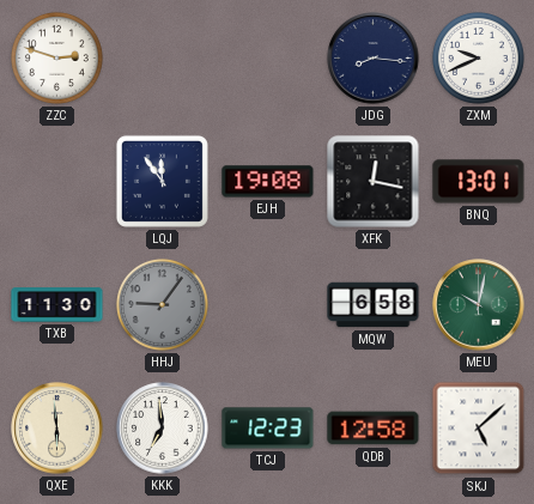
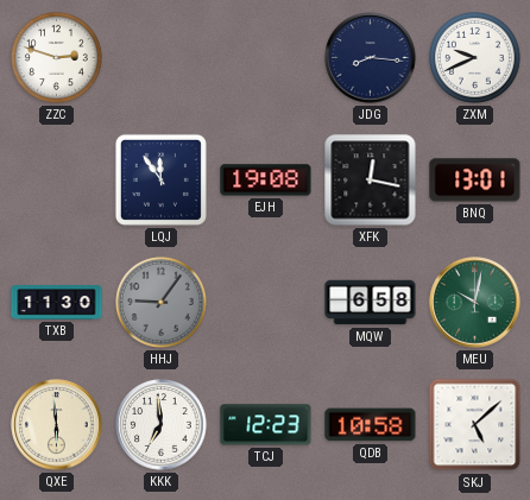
QDB: 12:58 -> 10:58
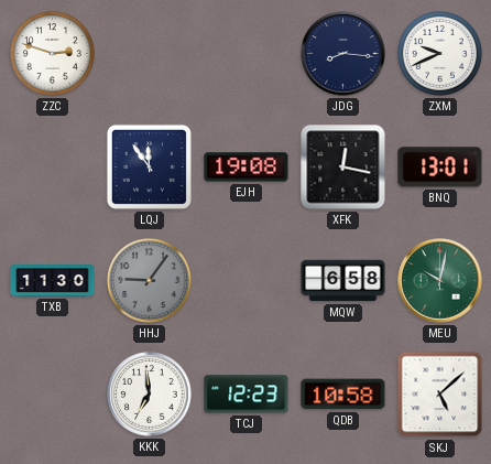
QXE: 5:59 -> none
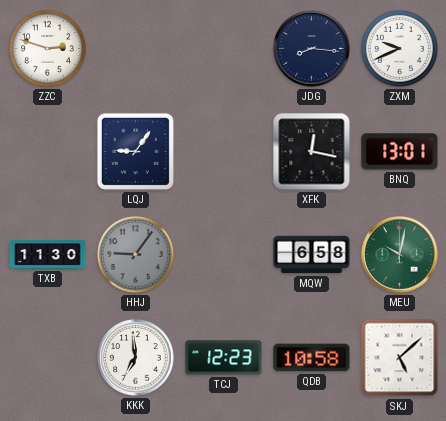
LQJ: 11:54 -> 9:06
EJH: 19:08 -> none
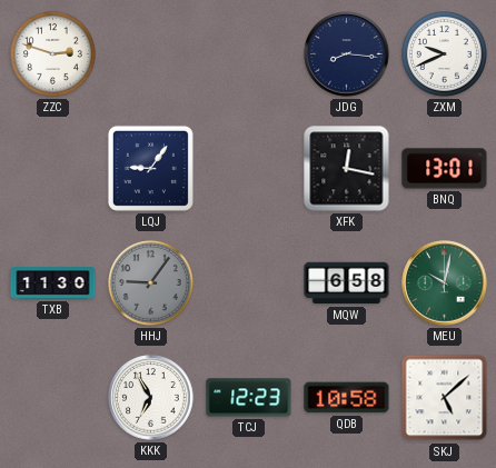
KKK: 6:59 -> 6:55
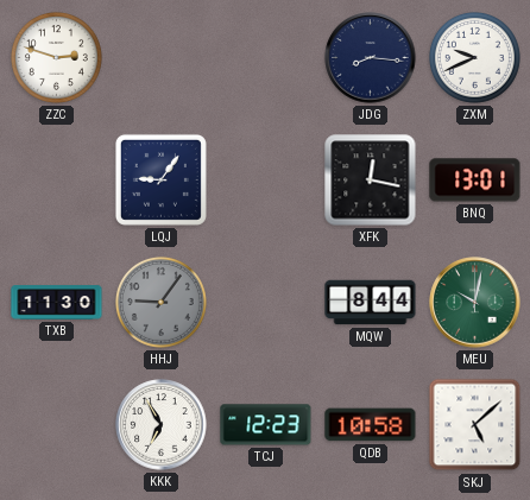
MQW: 6:58 -> 8:44
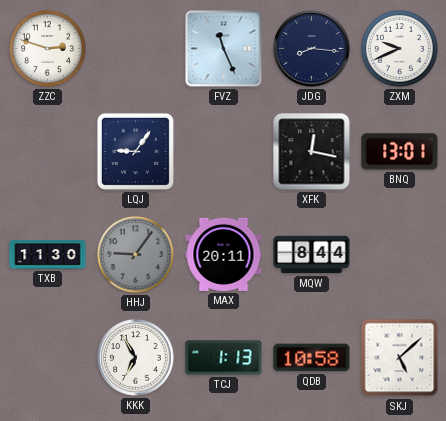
FVZ: none -> 11:26
MAX: none -> 20:11
MEU: 10:02 -> none
TCJ: 12:23 -> 1:13
